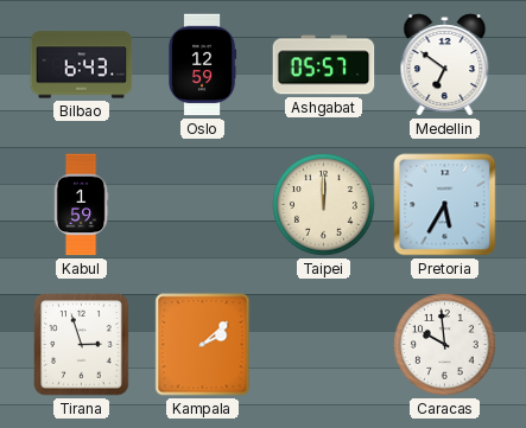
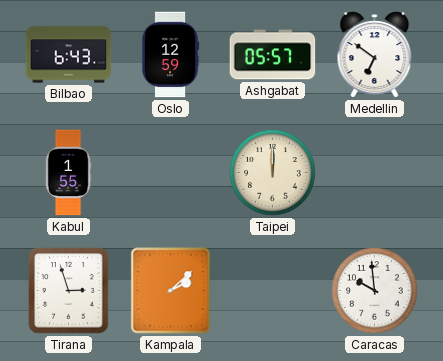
Kabul: 1:59 -> 1:55
Pretoria: 5:35 -> none
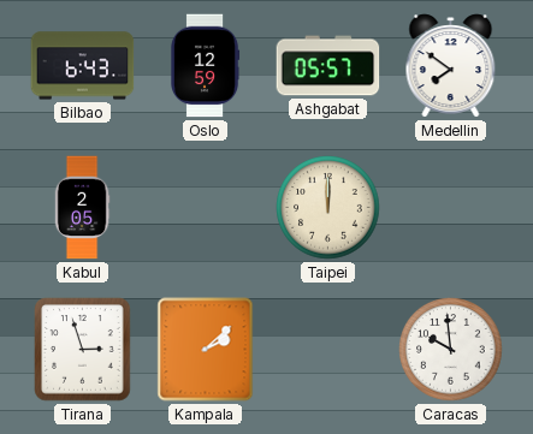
Medellin: 6:51 -> 7:51
Kabul: 1:55 -> 2:05
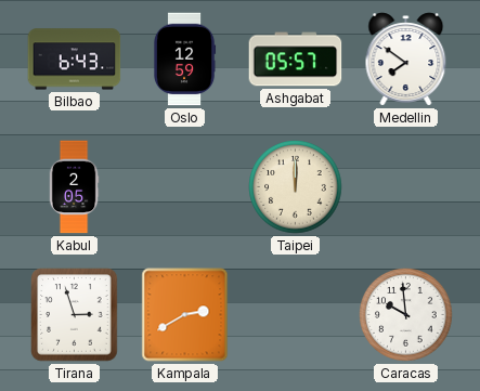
Kampala: 2:08 -> 2:40
